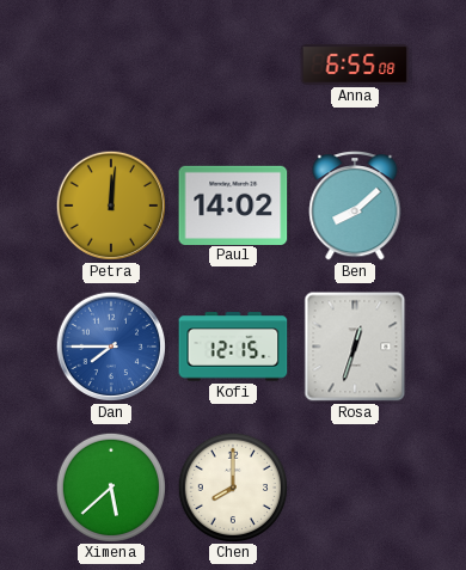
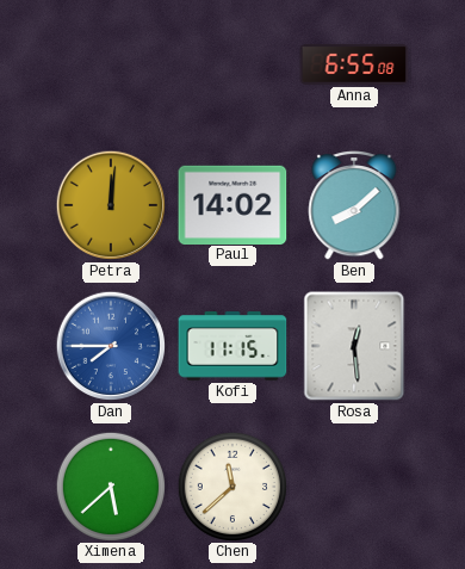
Kofi: 12:15 -> 11:15
Rosa: 12:33 -> 12:29
Chen: 8:00 -> 11:38
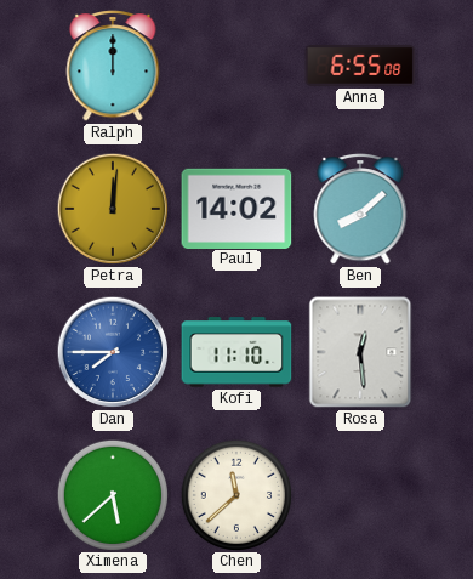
Ralph: none -> 12:00
Kofi: 11:15 -> 11:10
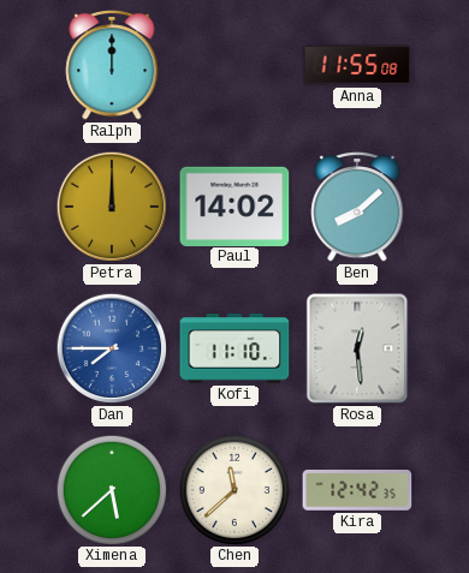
Anna: 6:55 -> 11:55
Petra: 12:01 -> 12:00
Kira: none -> 12:42
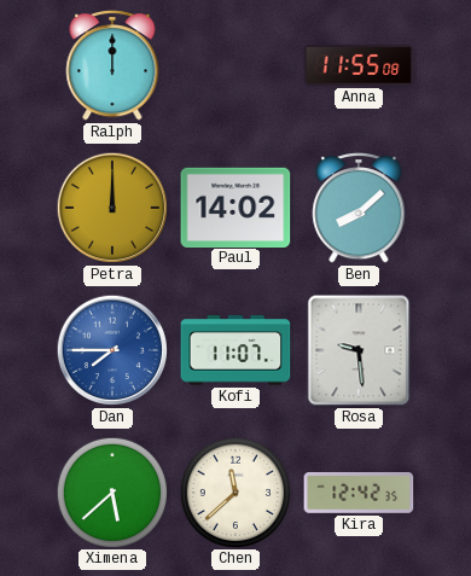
Kofi: 11:10 -> 11:07
Rosa: 12:29 -> 9:29
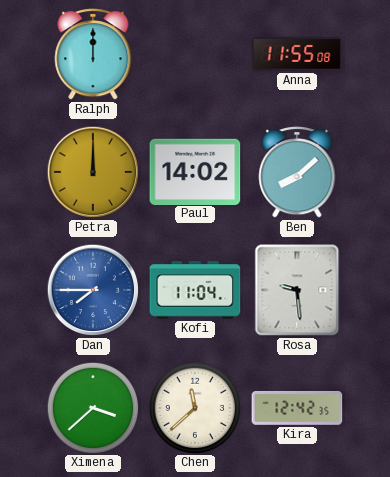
Kofi: 11:07 -> 11:04
Ximena: 5:38 -> 3:38
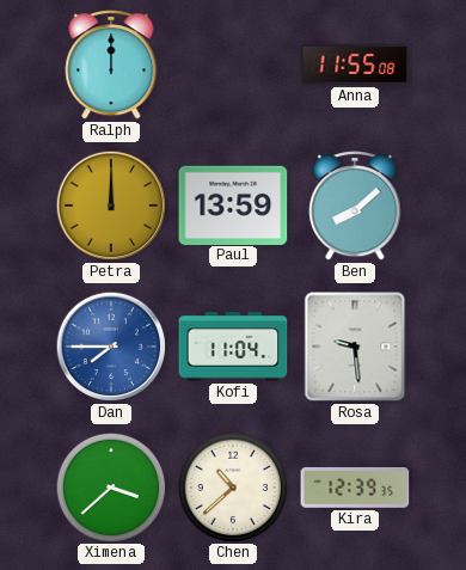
Paul: 14:02 -> 13:59
Chen: 11:38 -> 10:38
Kira: 12:42 -> 12:39
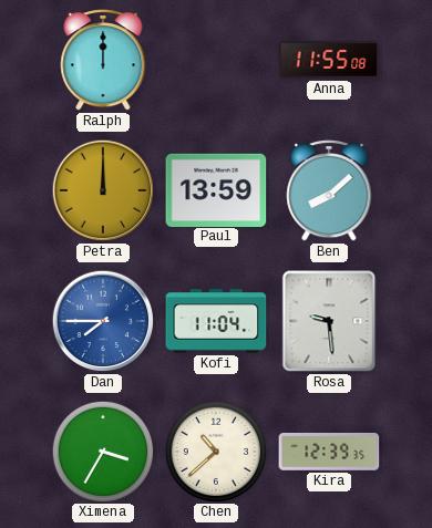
Ximena: 3:38 -> 3:35
